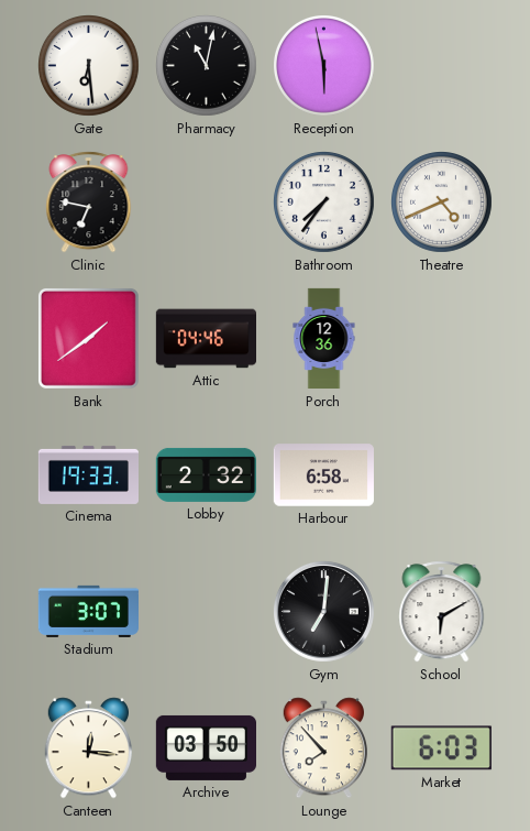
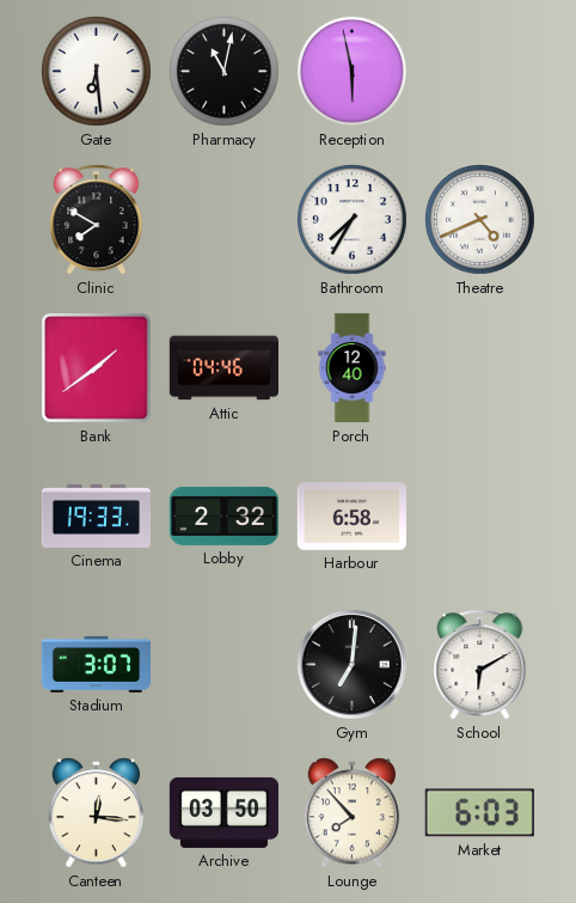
Clinic: 6:47 -> 7:50
Bathroom: 7:36 -> 7:35
Porch: 12:36 -> 12:40
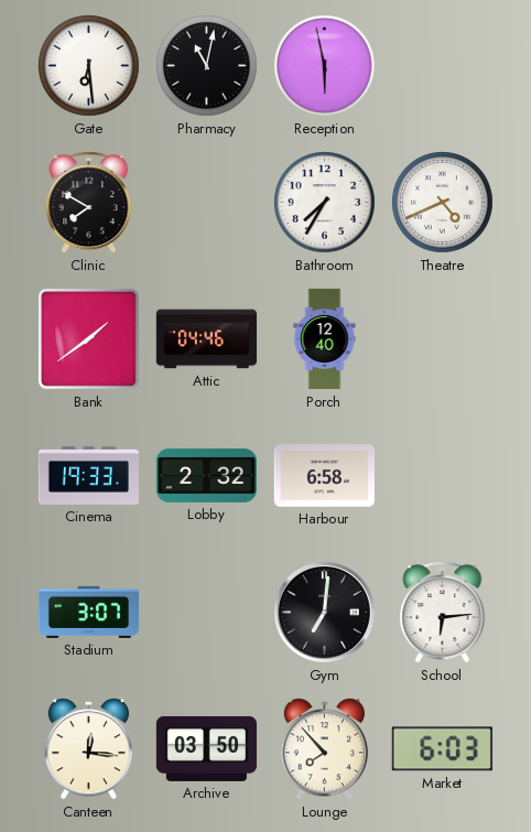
School: 6:10 -> 6:14
